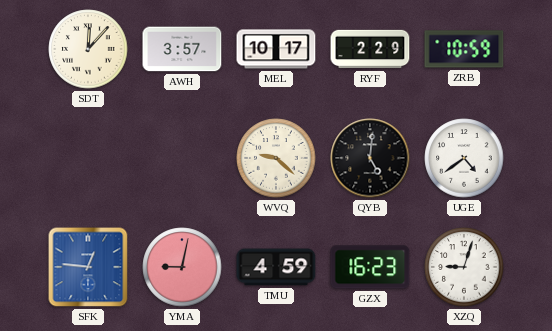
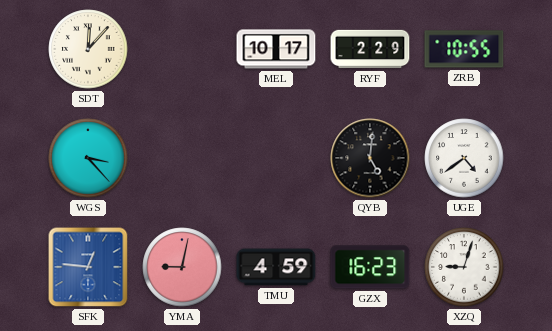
AWH: 3:57 -> none
ZRB: 10:59 -> 10:55
WGS: none -> 3:23
WVQ: 9:22 -> none
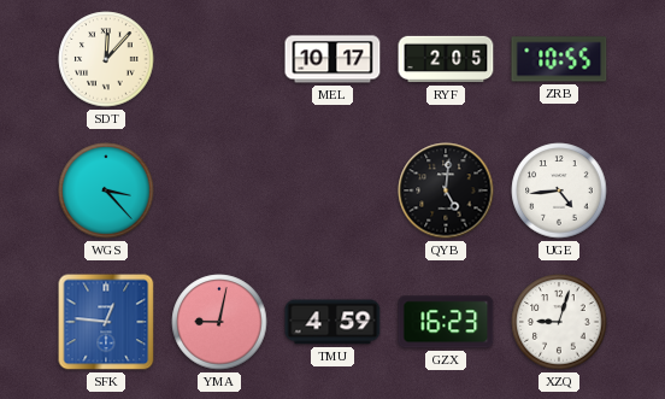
RYF: 2:29 -> 2:05
UGE: 4:39 -> 4:44
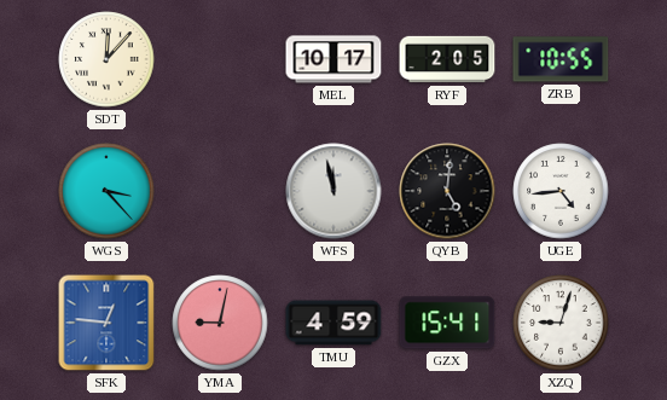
WFS: none -> 11:58
GZX: 16:23 -> 15:41
